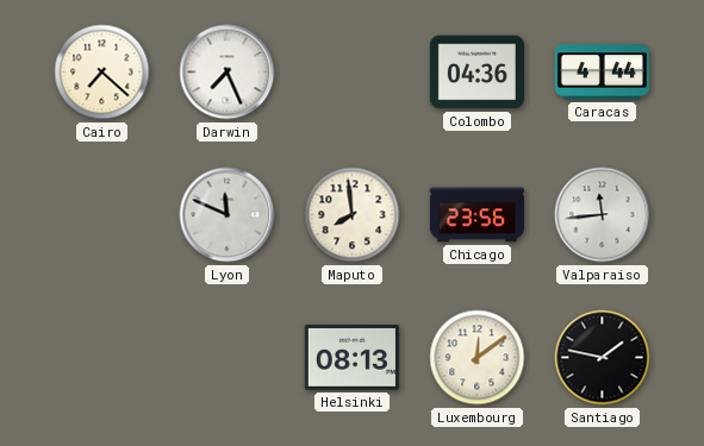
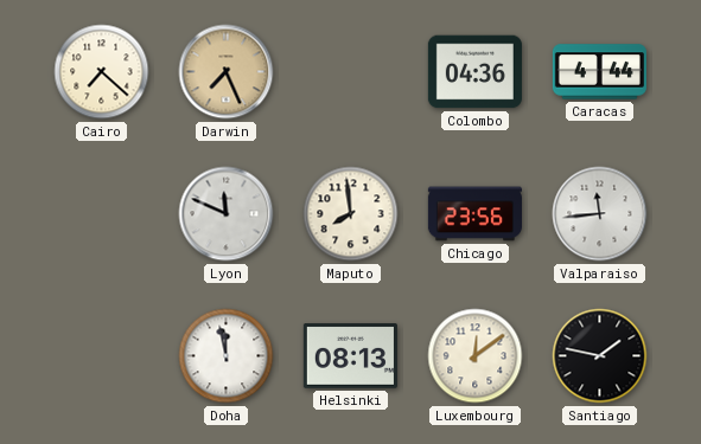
Darwin dial: white -> champagne
Doha: none -> 11:58
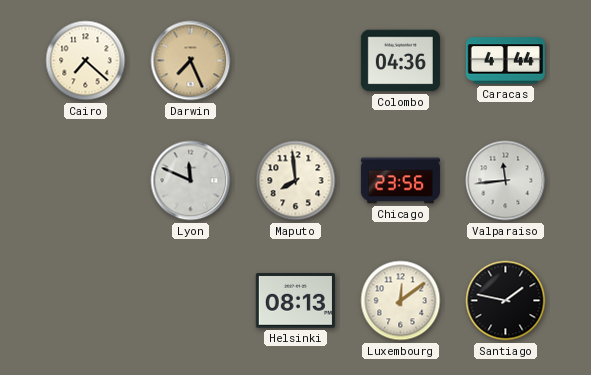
Doha: 11:58 -> none
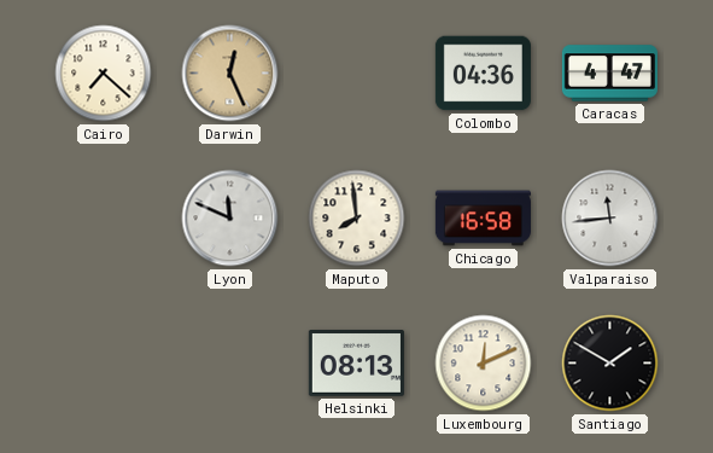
Darwin: 7:26 -> 12:26
Caracas: 4:44 -> 4:47
Chicago: 23:56 -> 16:58
Luxembourg: 12:09 -> 12:11
Santiago: 1:47 -> 1:50
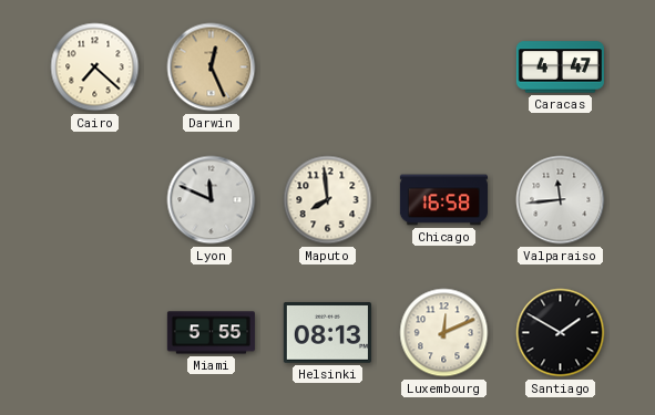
Colombo: 04:36 -> none
Miami: none -> 5:55
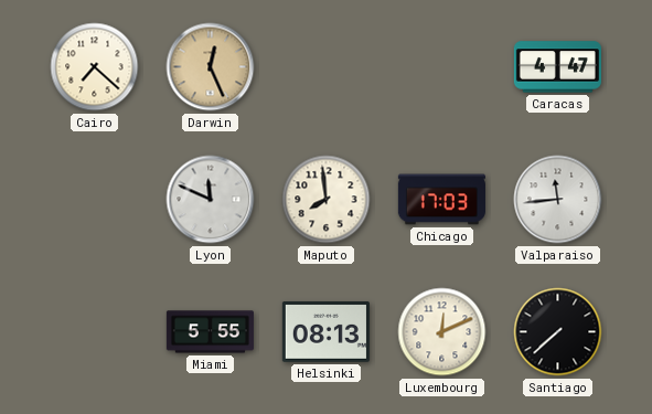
Chicago: 16:58 -> 17:03
Santiago: 1:50 -> 7:38
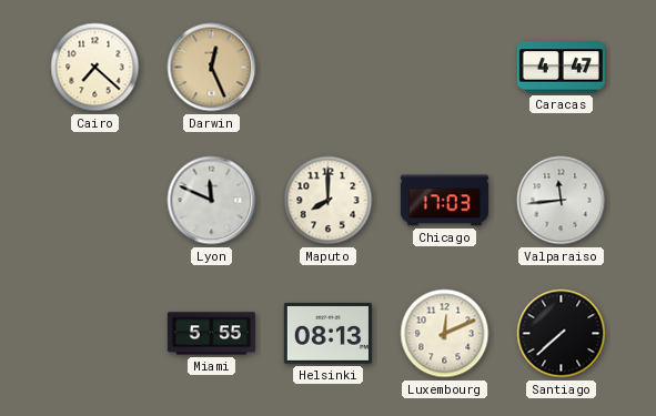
Maputo: 7:59 -> 8:00
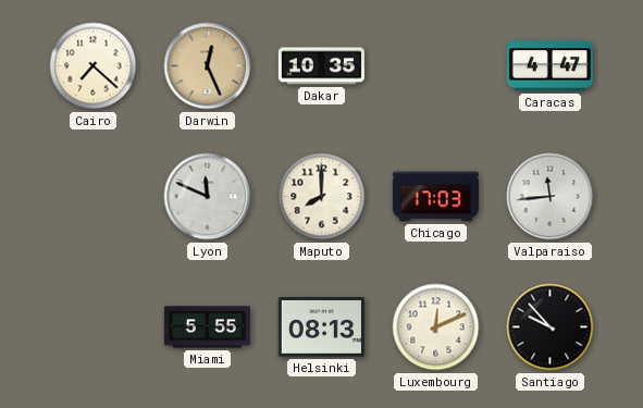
Dakar: none -> 10:35
Santiago: 7:38 -> 9:53
